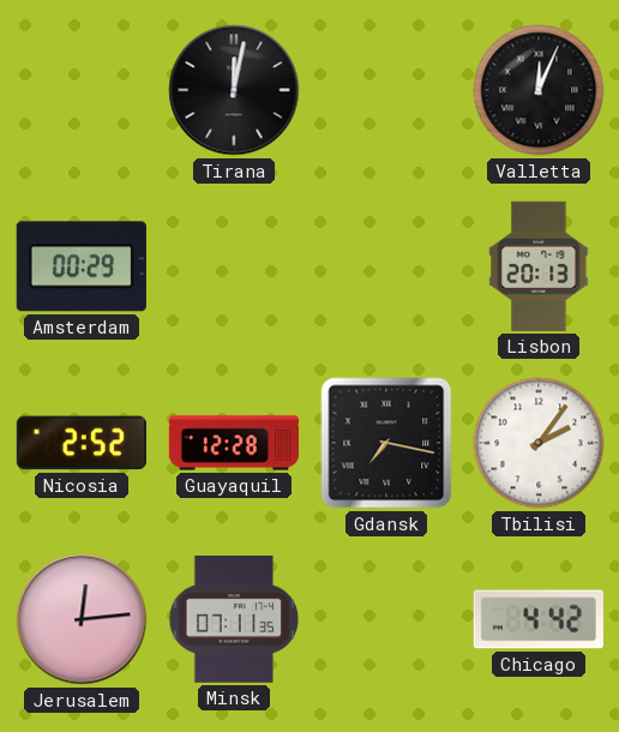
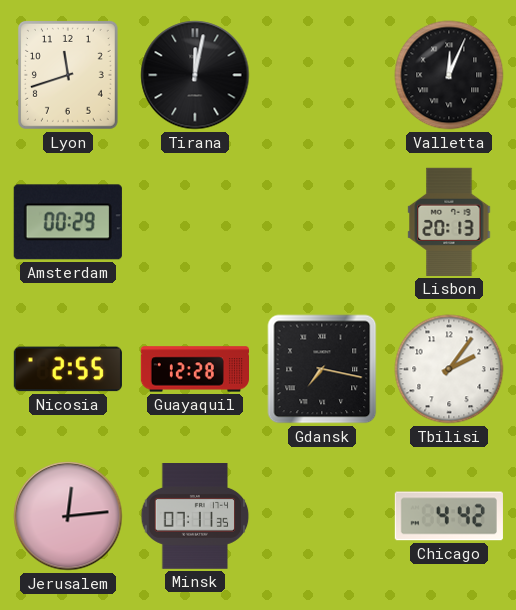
Lyon: none -> 11:42
Nicosia: 2:52 -> 2:55
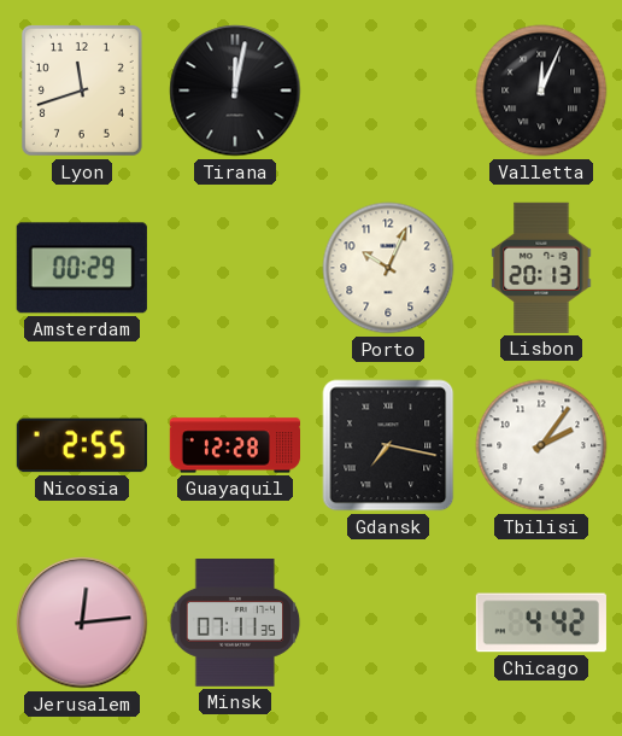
Porto: none -> 10:04
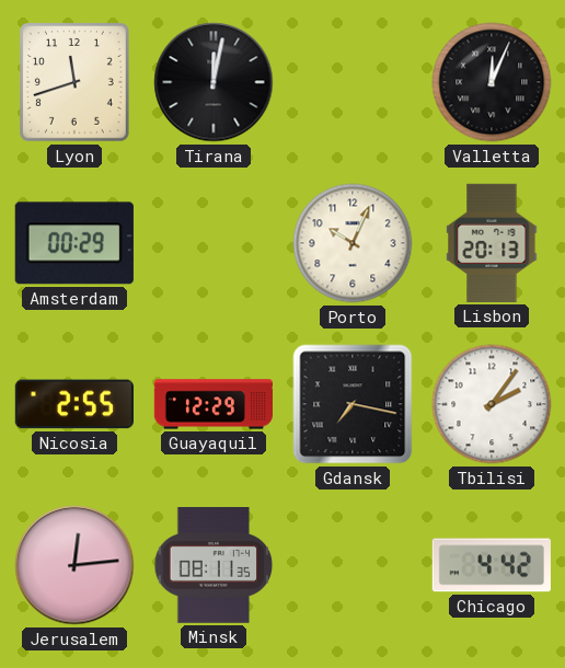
Guayaquil: 12:28 -> 12:29
Minsk: 07:11 -> 08:11
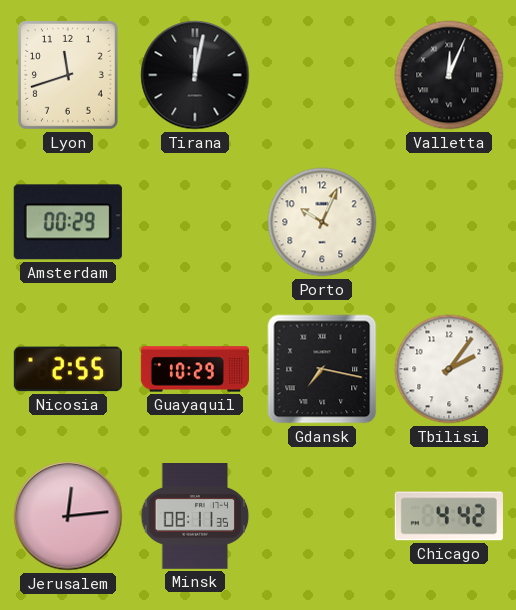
Lisbon: 20:13 -> none
Guayaquil: 12:29 -> 10:29
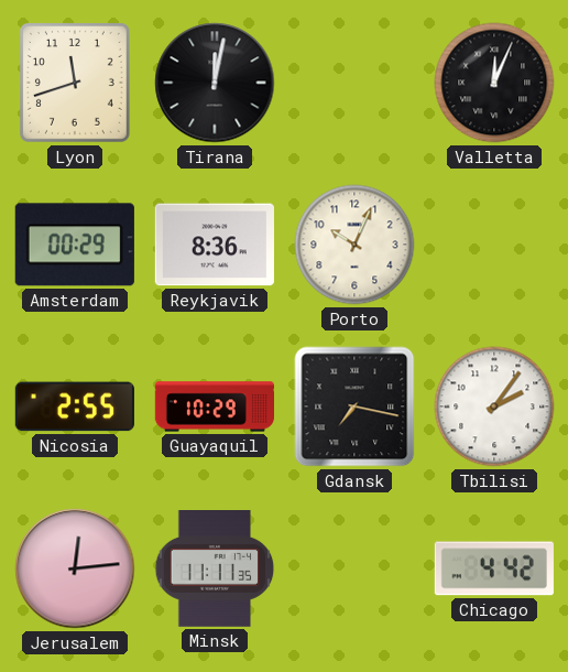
Reykjavik: none -> 8:36
Minsk: 08:11 -> 11:11
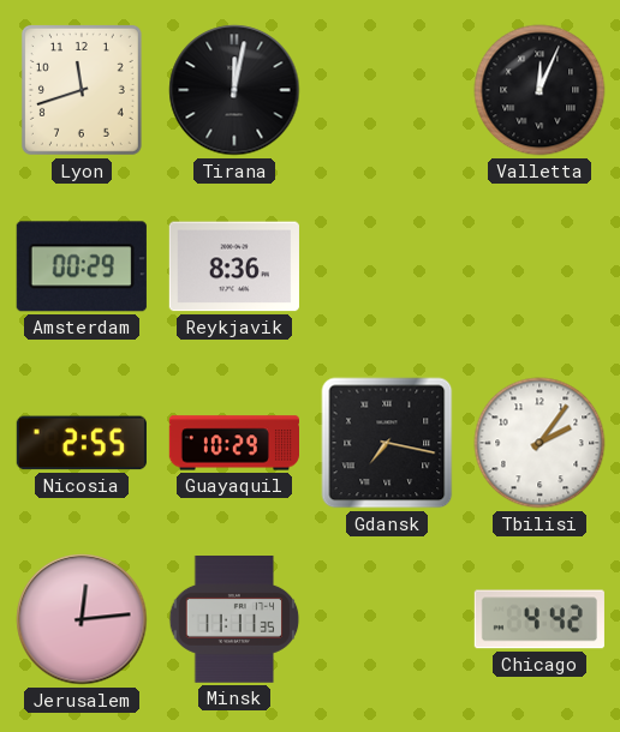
Porto: 10:04 -> none
